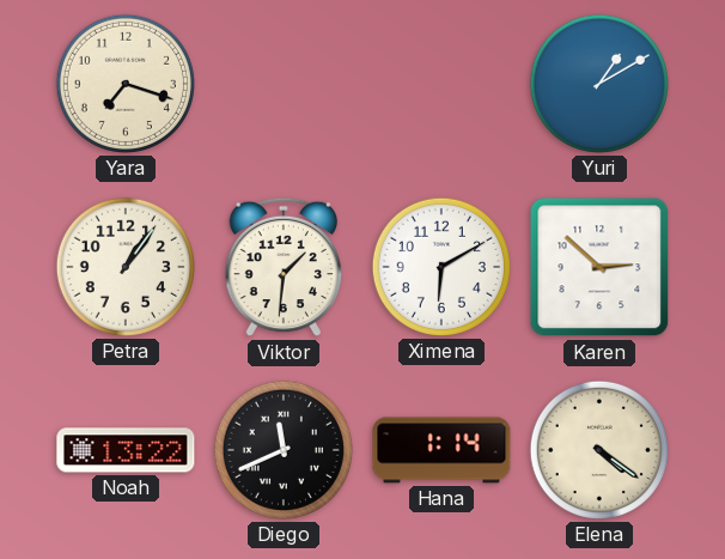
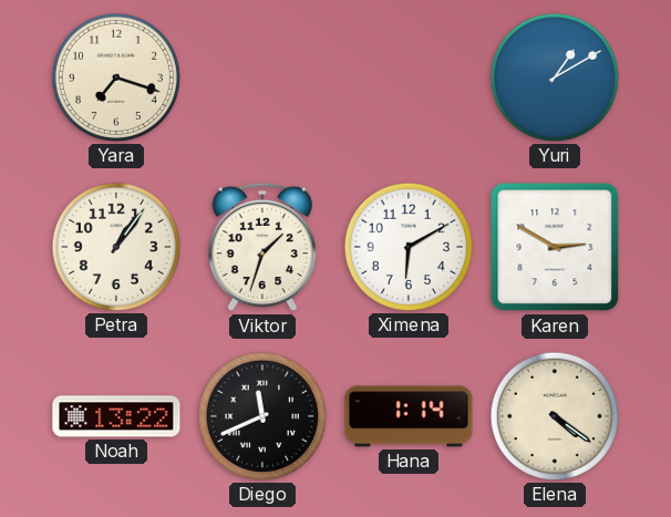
Viktor: 1:31 -> 1:33
Karen: 2:52 -> 2:50
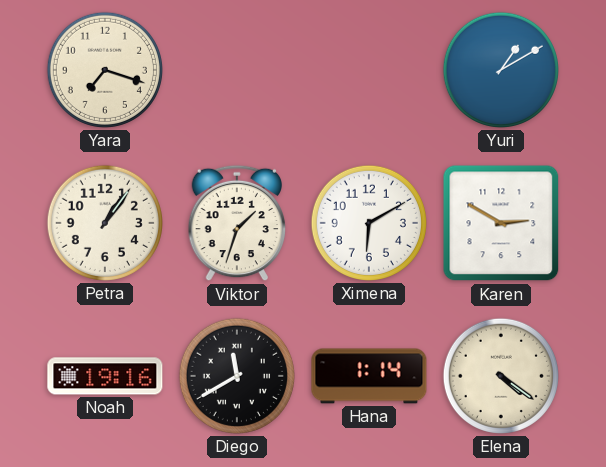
Noah: 13:22 -> 19:16
Diego: 11:41 -> 11:40
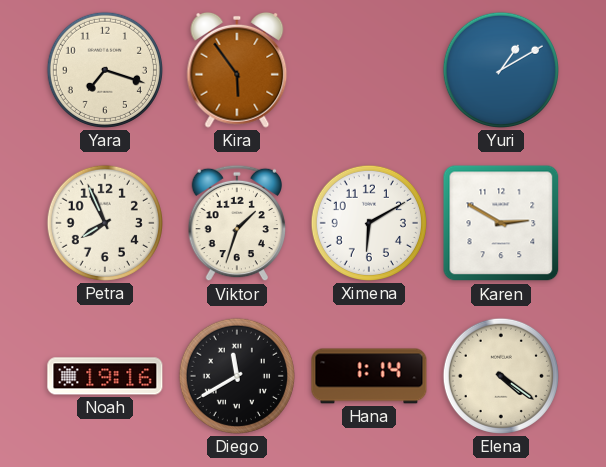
Kira: none -> 5:54
Petra: 1:06 -> 7:56
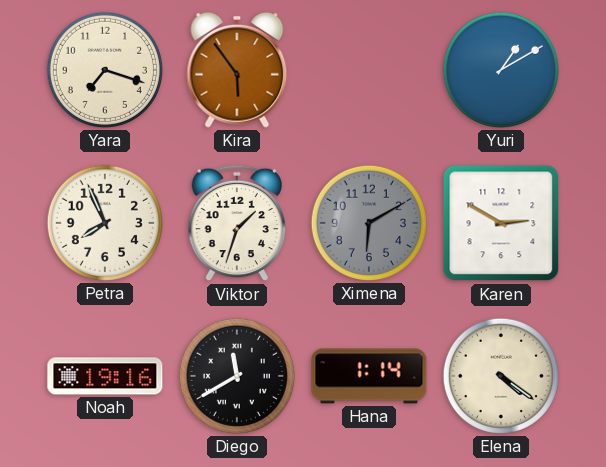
Ximena dial: white -> grey
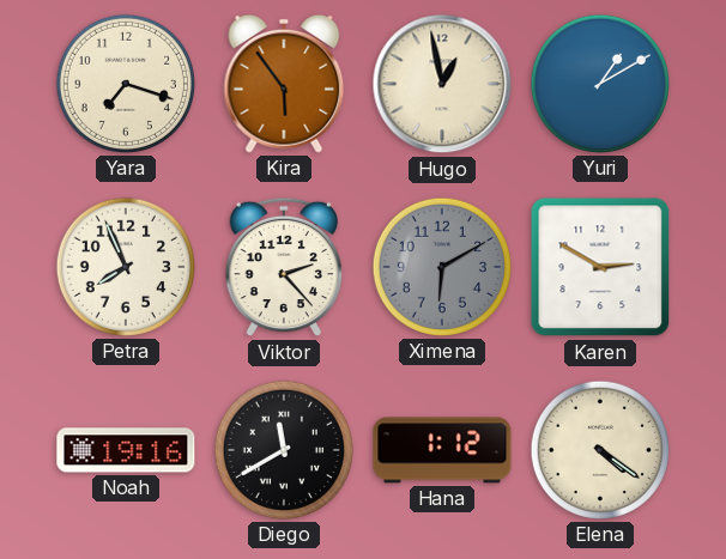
Hugo: none -> 12:58
Viktor: 1:33 -> 2:23
Hana: 1:14 -> 1:12
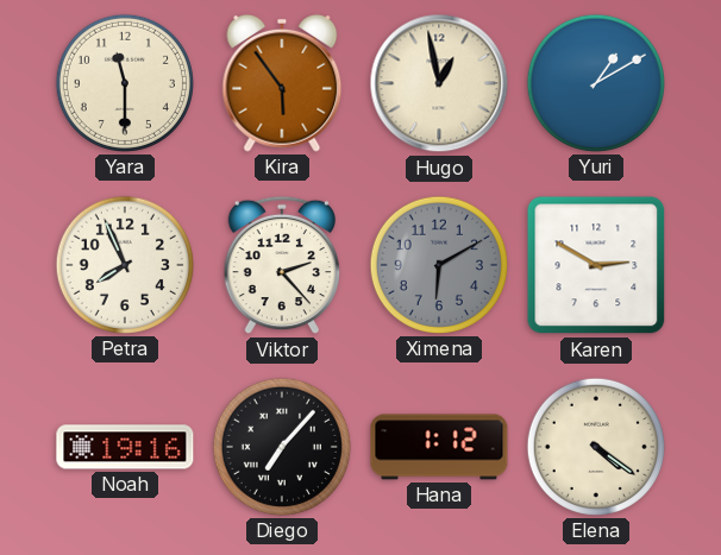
Yara: 7:18 -> 11:30
Diego: 11:40 -> 7:07
